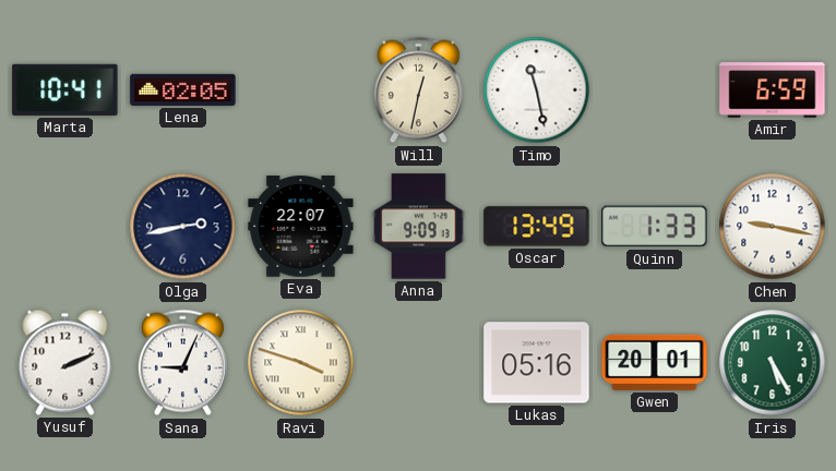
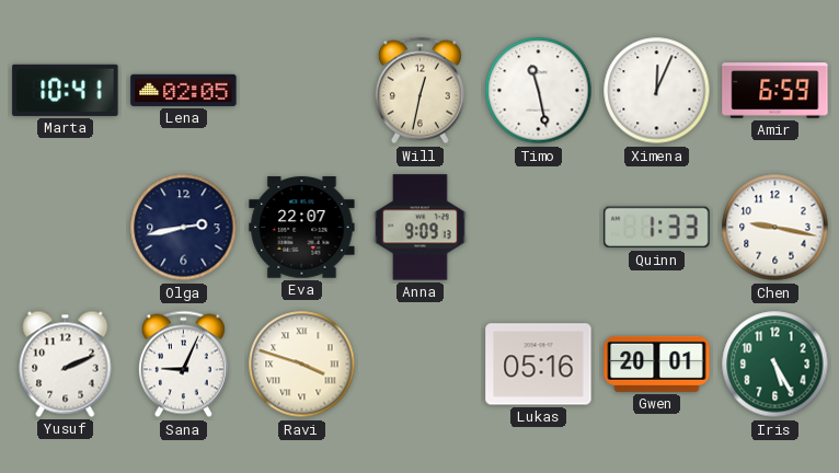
Ximena: none -> 12:04
Oscar: 13:49 -> none
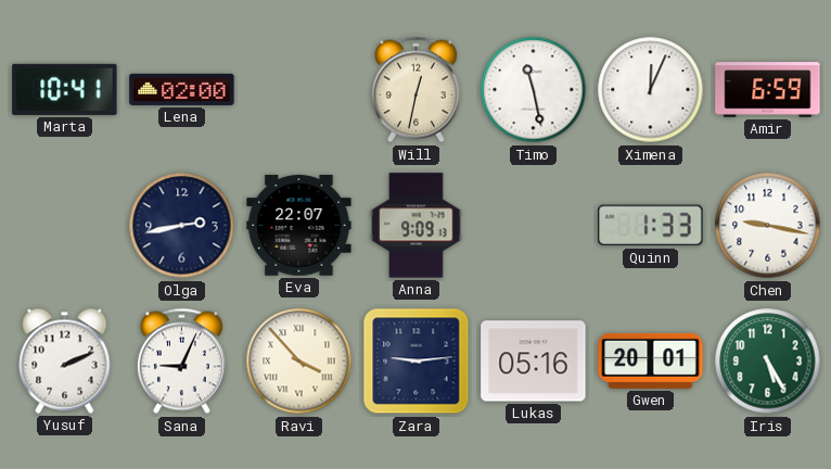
Lena: 02:05 -> 02:00
Ravi: 3:48 -> 3:53
Zara: none -> 9:14
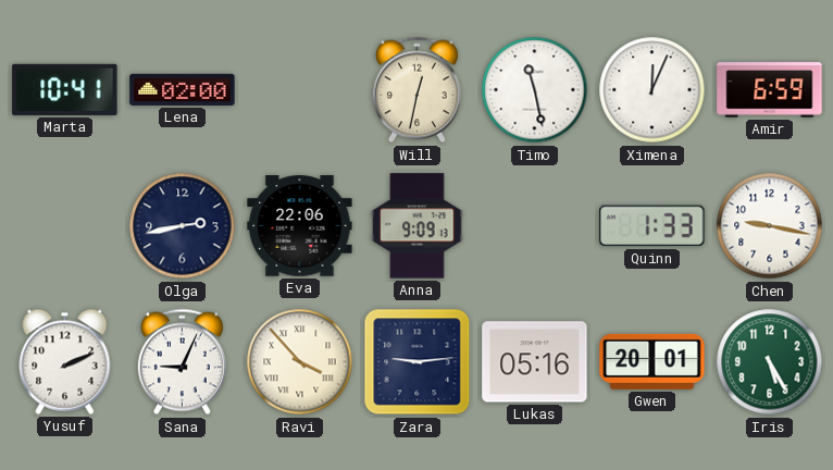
Eva: 22:07 -> 22:06
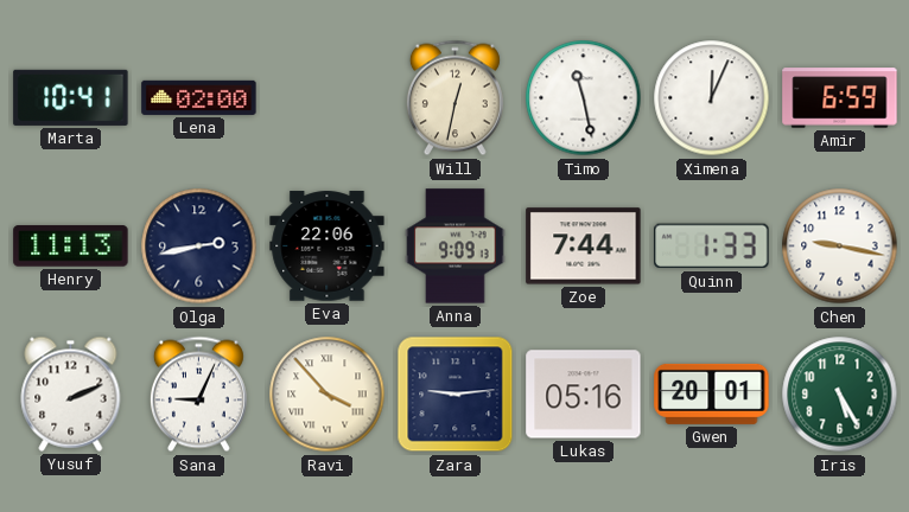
Henry: none -> 11:13
Zoe: none -> 7:44
